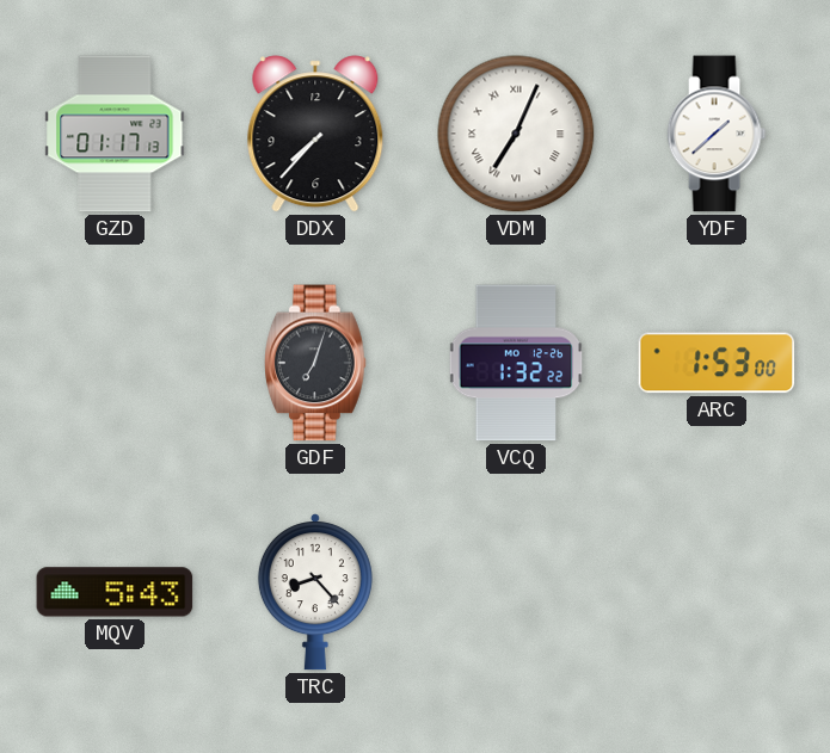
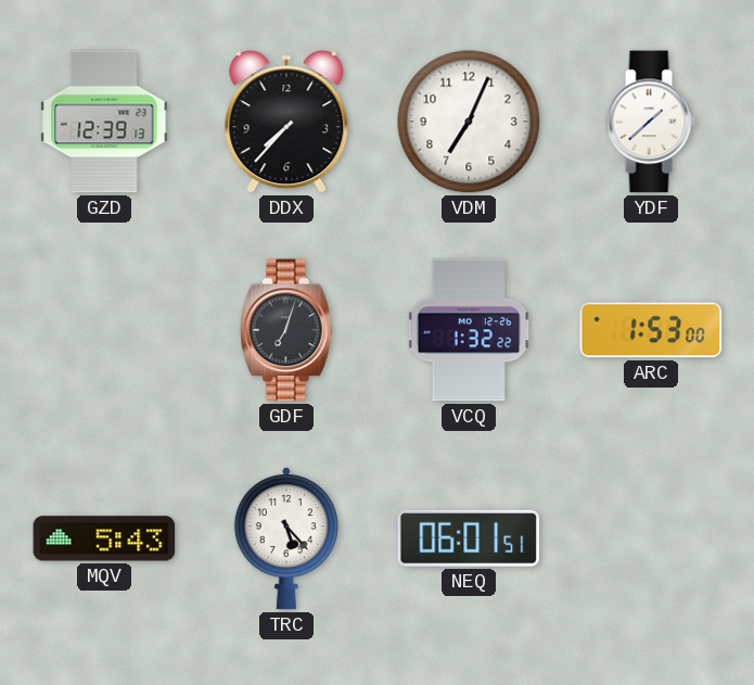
GZD: 01:17 -> 12:39
VDM numerals: Roman -> Arabic
TRC: 8:23 -> 5:23
NEQ: none -> 06:01
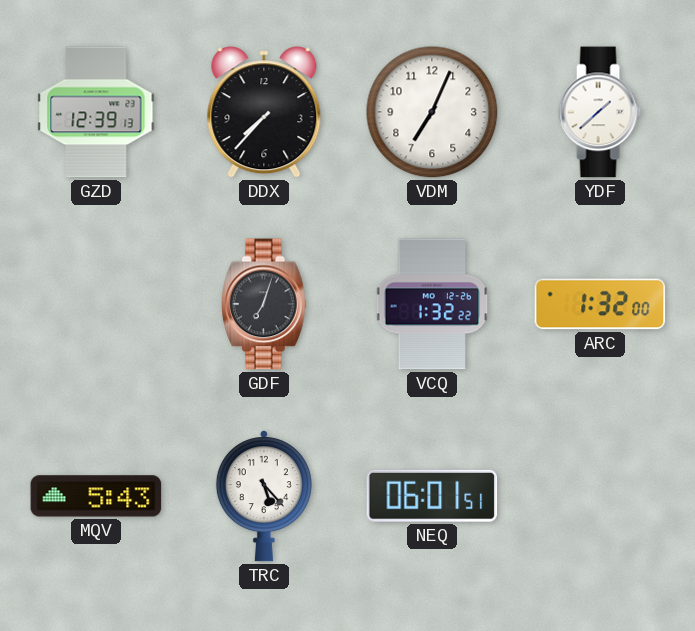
ARC: 1:53 -> 1:32
